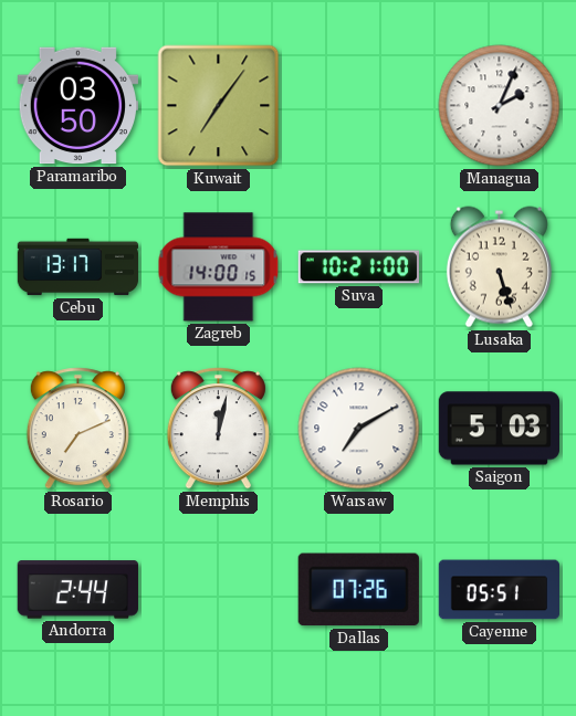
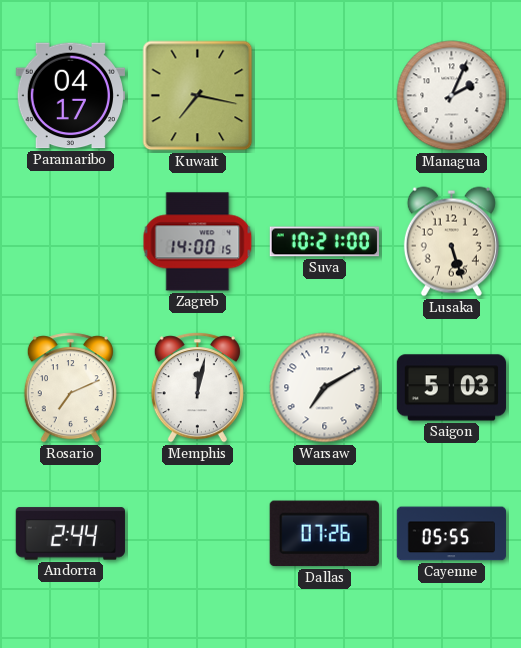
Paramaribo: 03:50 -> 04:17
Kuwait: 7:06 -> 7:17
Cebu: 13:17 -> none
Cayenne: 05:51 -> 05:55
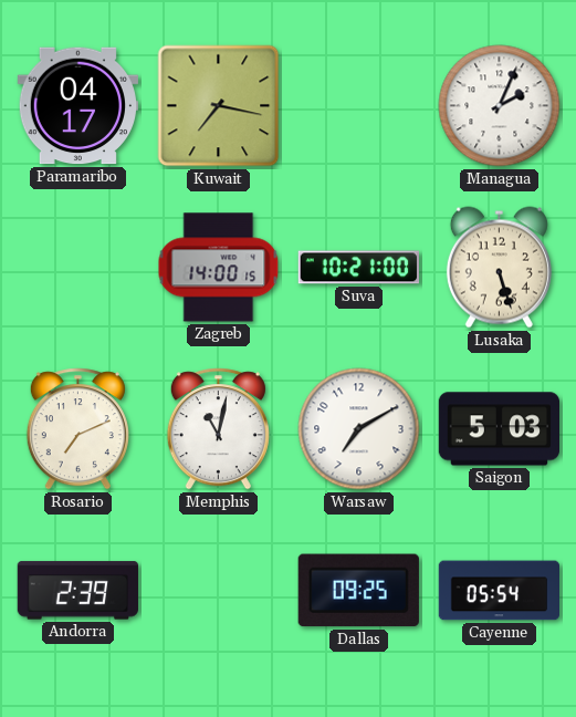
Memphis: 12:02 -> 11:02
Andorra: 2:44 -> 2:39
Dallas: 07:26 -> 09:25
Cayenne: 05:55 -> 05:54
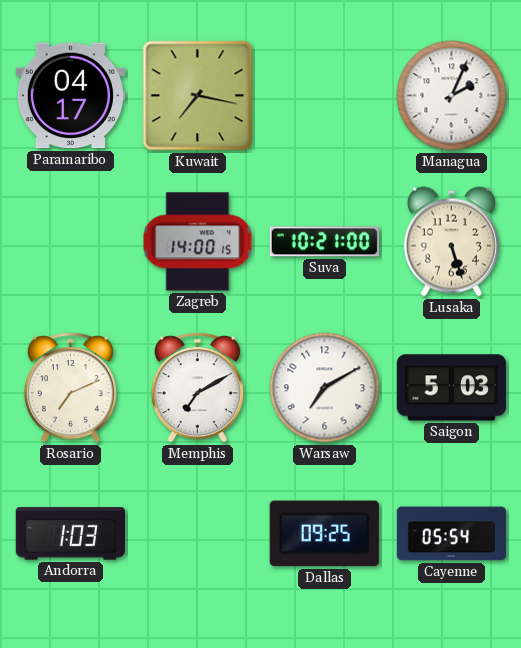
Memphis: 11:02 -> 7:10
Andorra: 2:39 -> 1:03
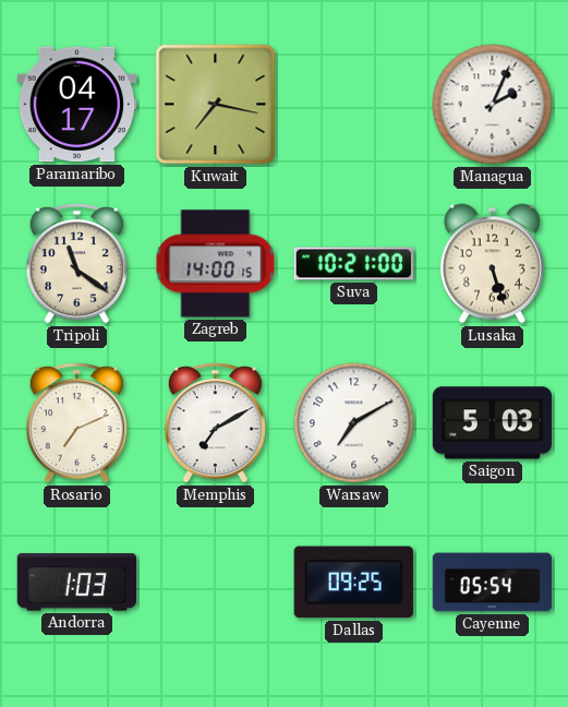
Tripoli: none -> 11:21
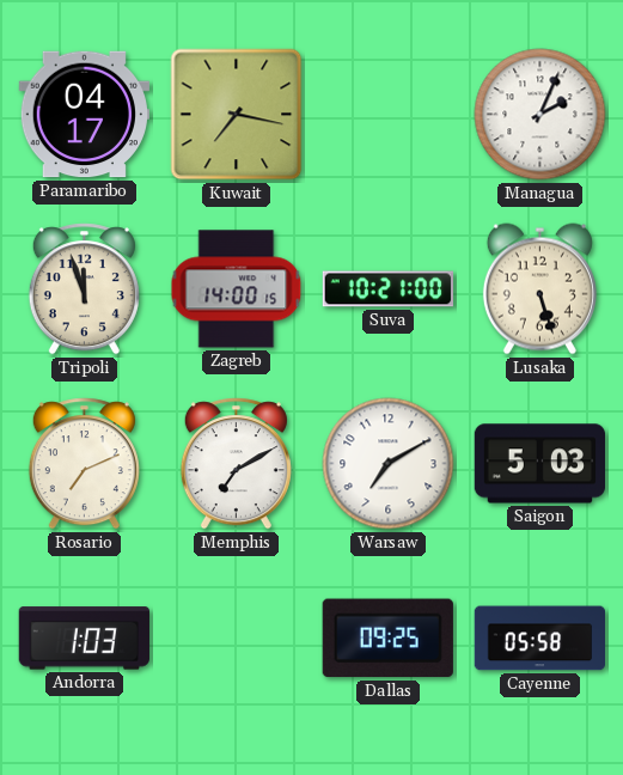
Tripoli: 11:21 -> 11:57
Cayenne: 05:54 -> 05:58
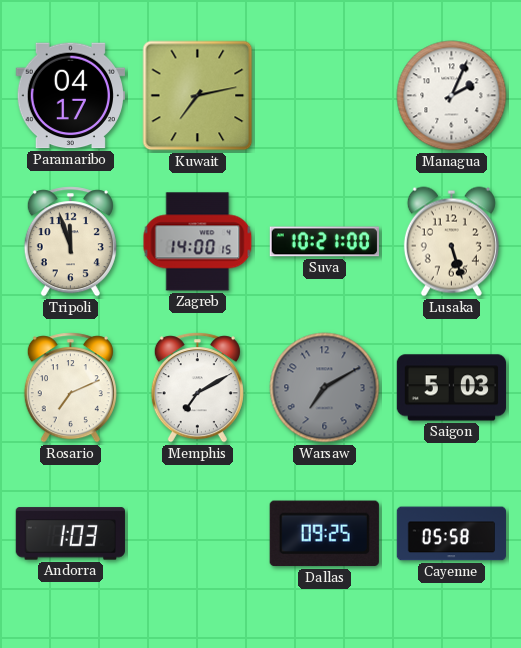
Kuwait: 7:17 -> 7:13
Warsaw dial: white -> grey
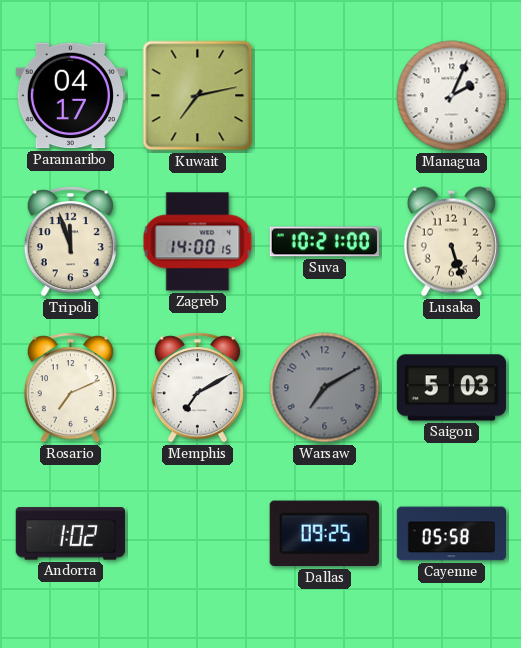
Andorra: 1:03 -> 1:02
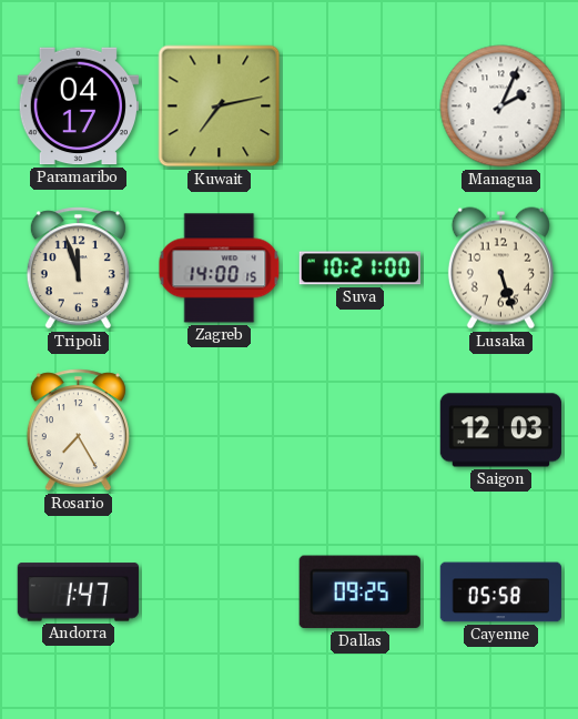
Rosario: 7:11 -> 7:25
Memphis: 7:10 -> none
Warsaw: 7:10 -> none
Saigon: 5:03 -> 12:03
Andorra: 1:02 -> 1:47
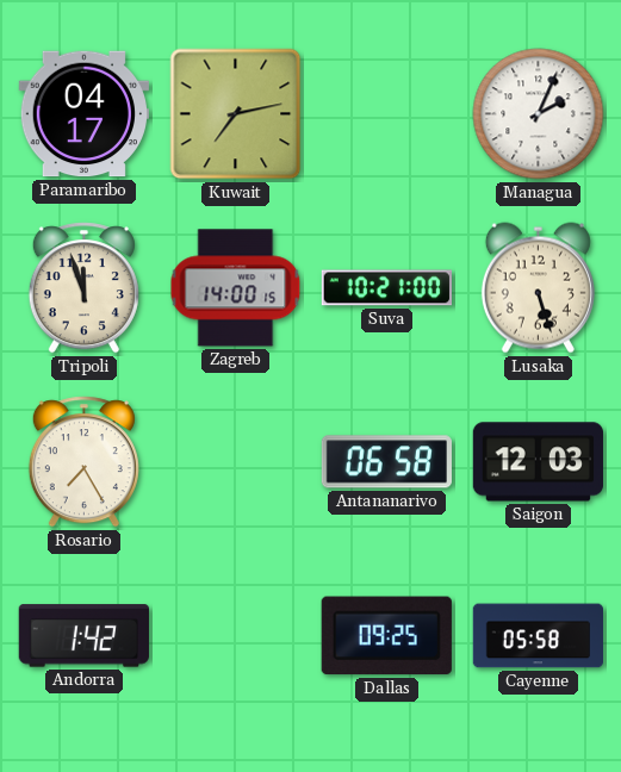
Antananarivo: none -> 06:58
Andorra: 1:47 -> 1:42
